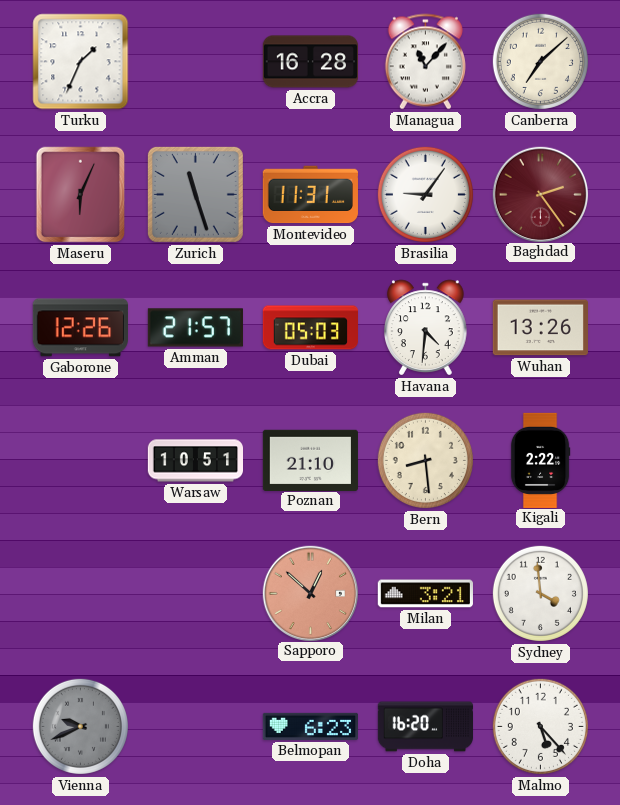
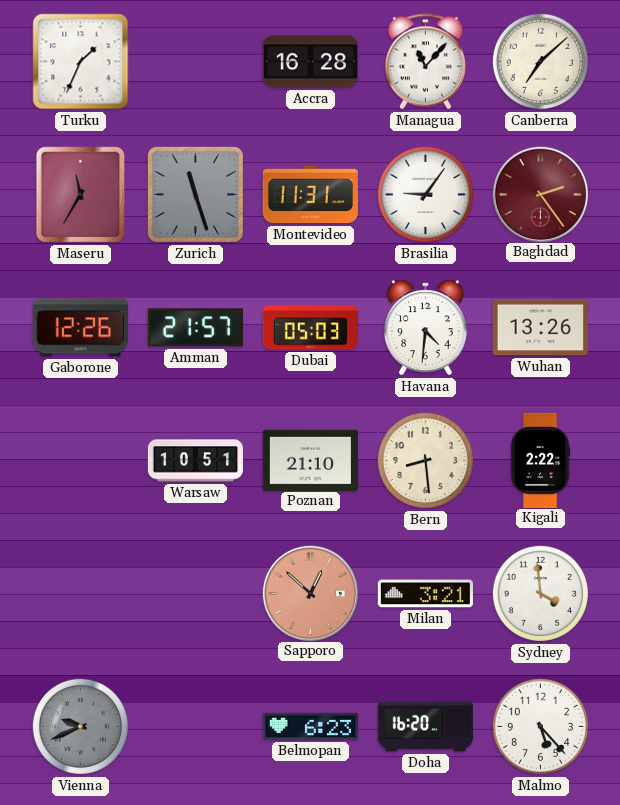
Maseru: 6:04 -> 11:35
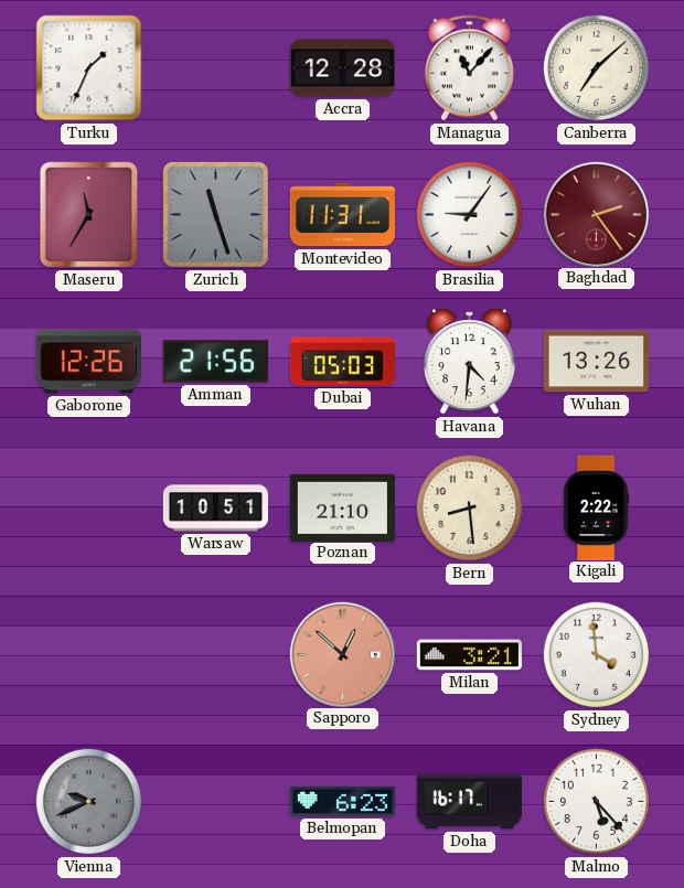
Accra: 16:28 -> 12:28
Amman: 21:57 -> 21:56
Doha: 16:20 -> 16:17
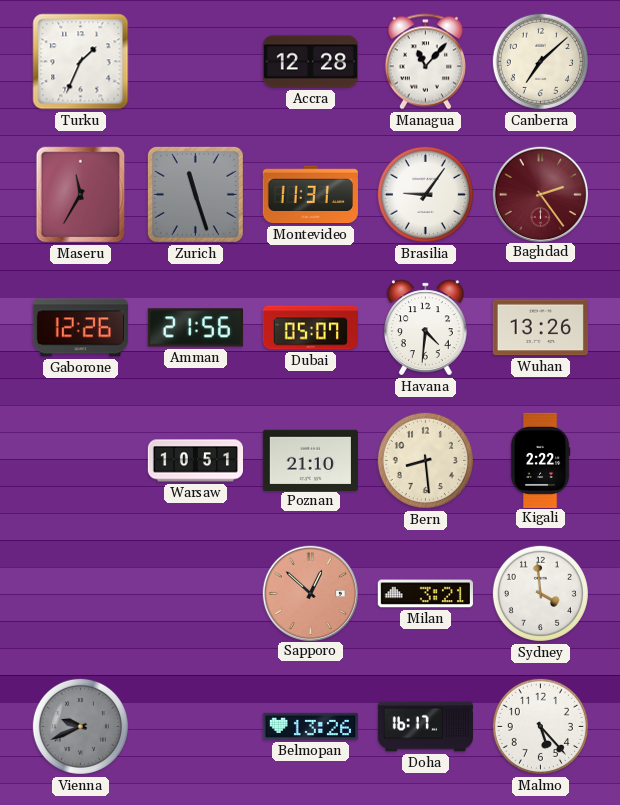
Dubai: 05:03 -> 05:07
Belmopan: 6:23 -> 13:26
